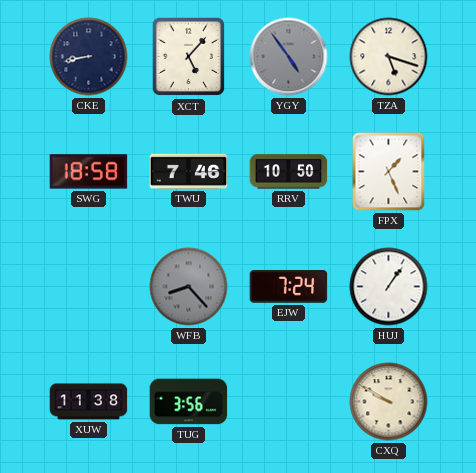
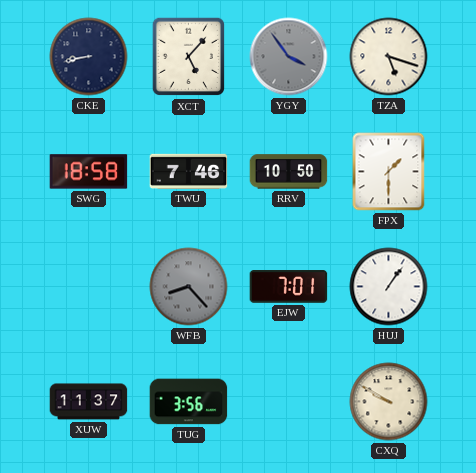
YGY: 4:54 -> 3:54
FPX: 1:26 -> 1:30
EJW: 7:24 -> 7:01
XUW: 11:38 -> 11:37
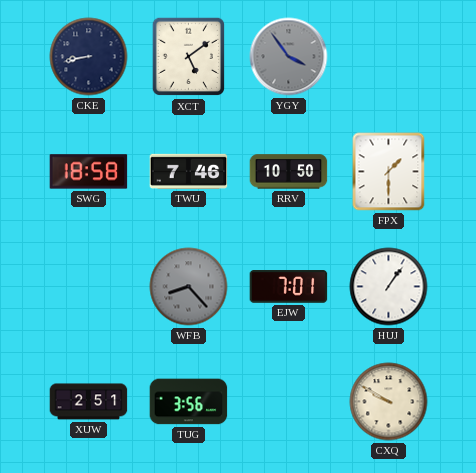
XCT: 5:07 -> 5:09
TZA: 5:18 -> none
XUW: 11:37 -> 2:51
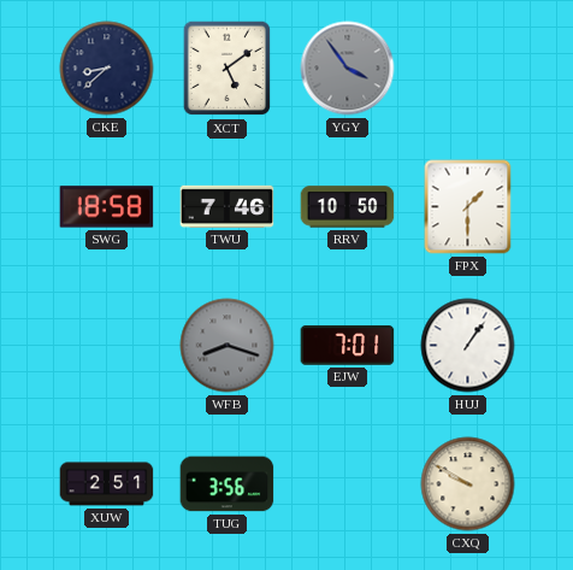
CKE: 8:43 -> 8:38
WFB: 8:23 -> 8:18
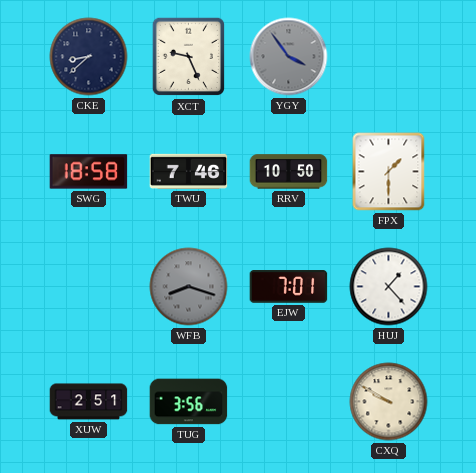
XCT: 5:09 -> 9:26
HUJ: 1:06 -> 1:23
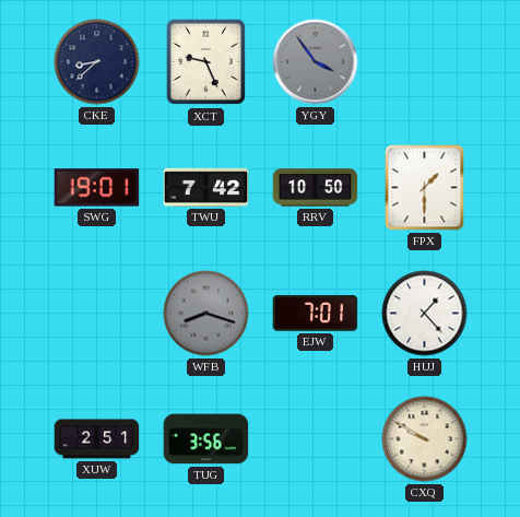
SWG: 18:58 -> 19:01
TWU: 7:46 -> 7:42
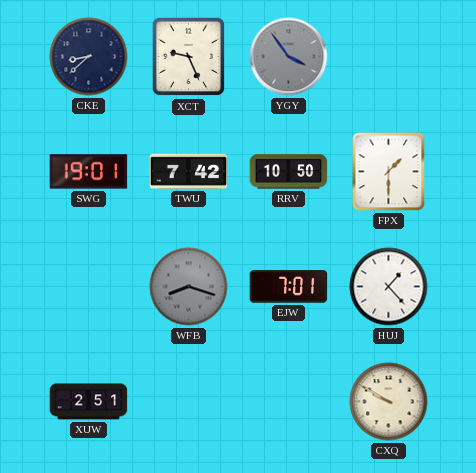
TUG: 3:56 -> none
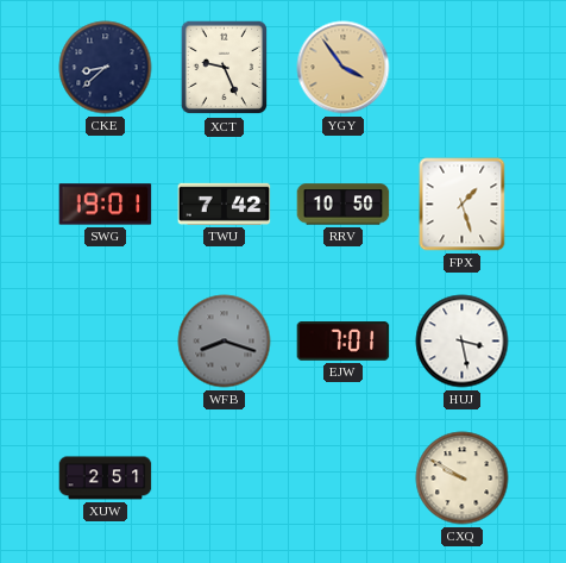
YGY dial: grey -> champagne
FPX: 1:30 -> 1:27
HUJ: 1:23 -> 3:28
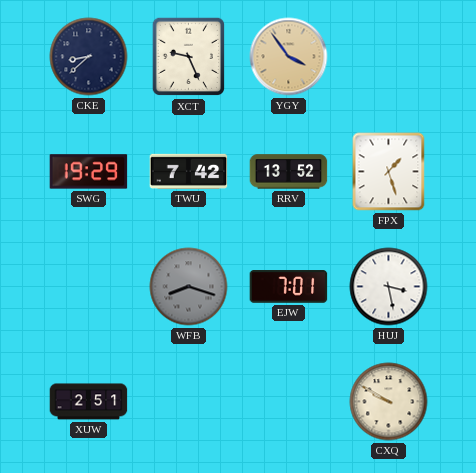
SWG: 19:01 -> 19:29
RRV: 10:50 -> 13:52
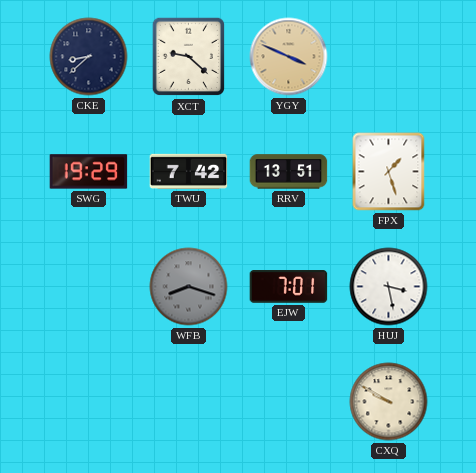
XCT: 9:26 -> 9:22
YGY: 3:54 -> 3:49
RRV: 13:52 -> 13:51
XUW: 2:51 -> none
